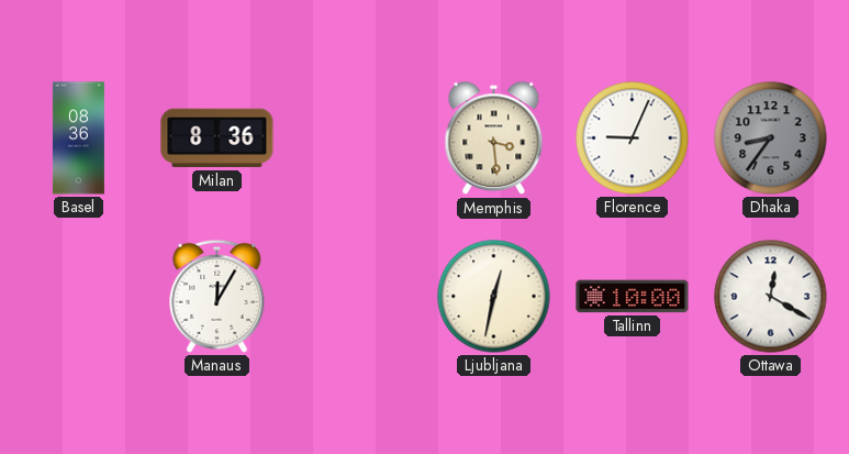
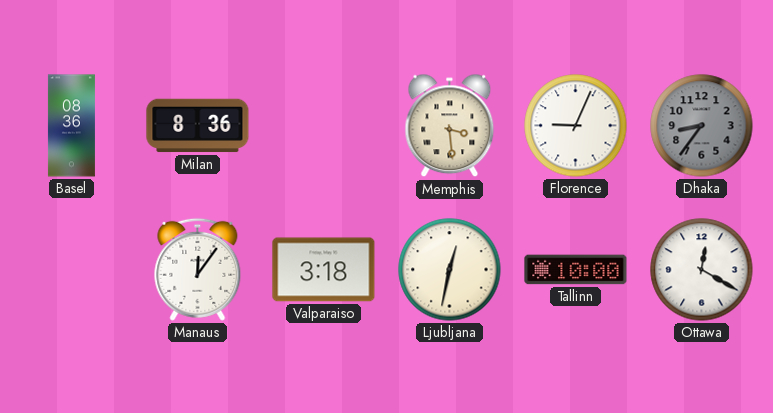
Manaus: 12:05 -> 12:06
Valparaiso: none -> 3:18
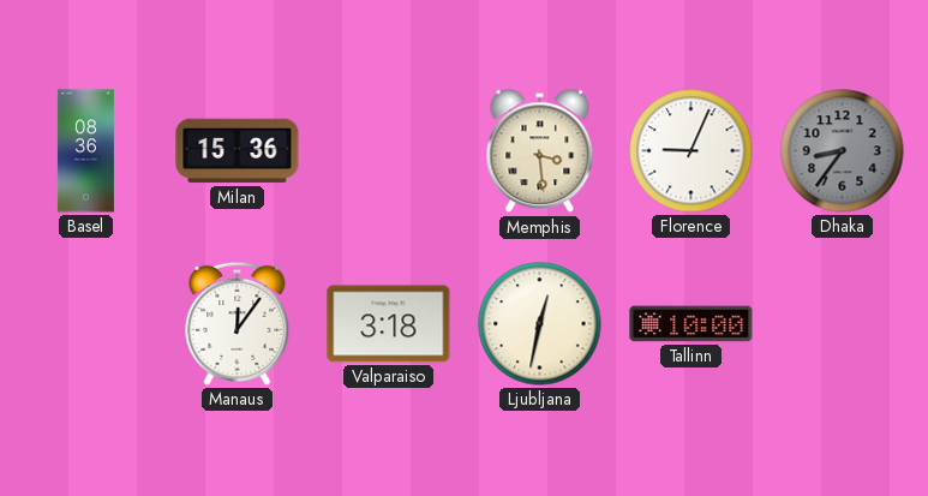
Milan: 8:36 -> 15:36
Ottawa: 12:20 -> none
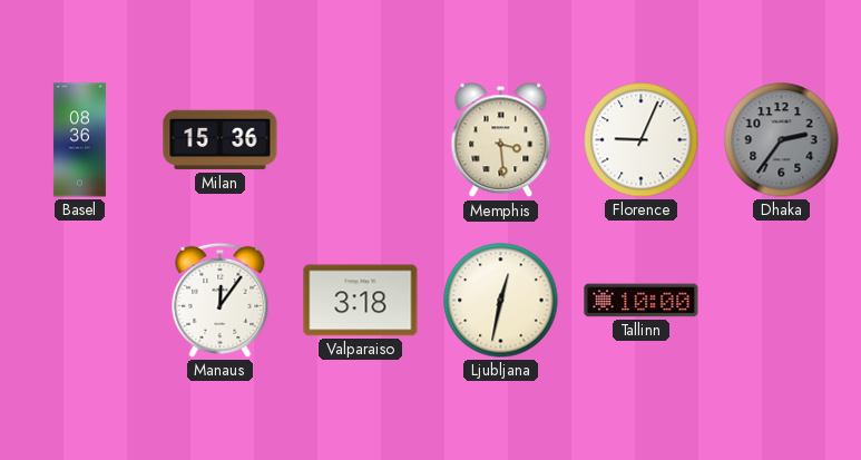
Dhaka: 8:36 -> 2:36
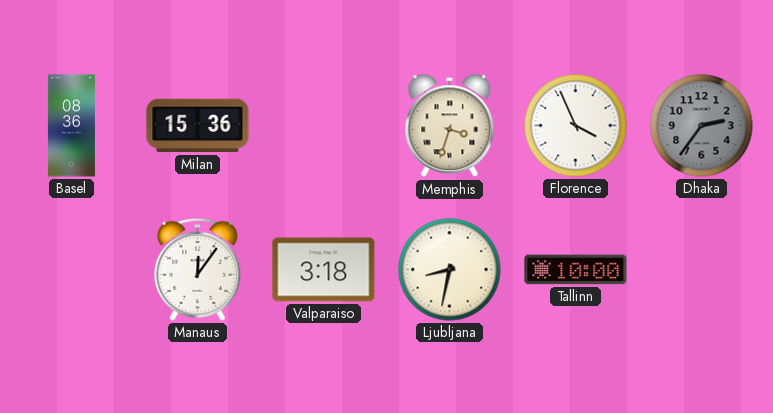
Memphis: 3:29 -> 3:33
Florence: 9:04 -> 3:56
Ljubljana: 12:32 -> 8:32
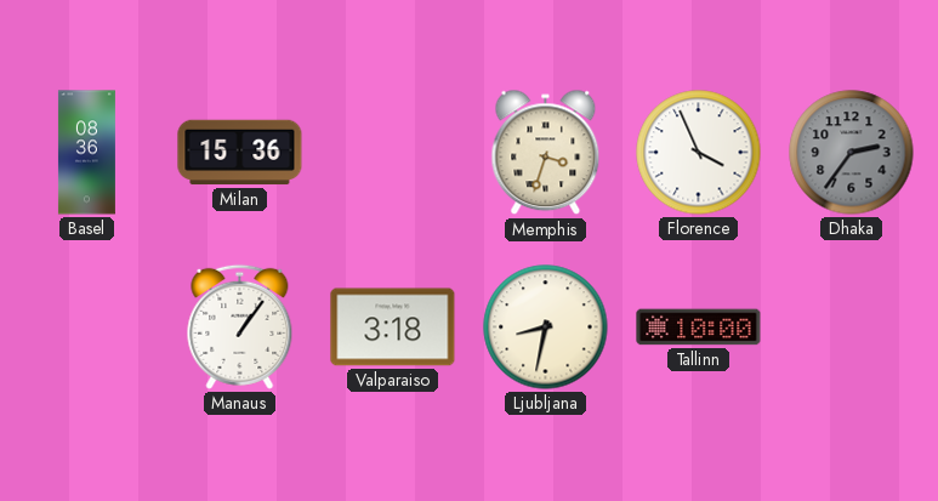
Manaus: 12:06 -> 1:06
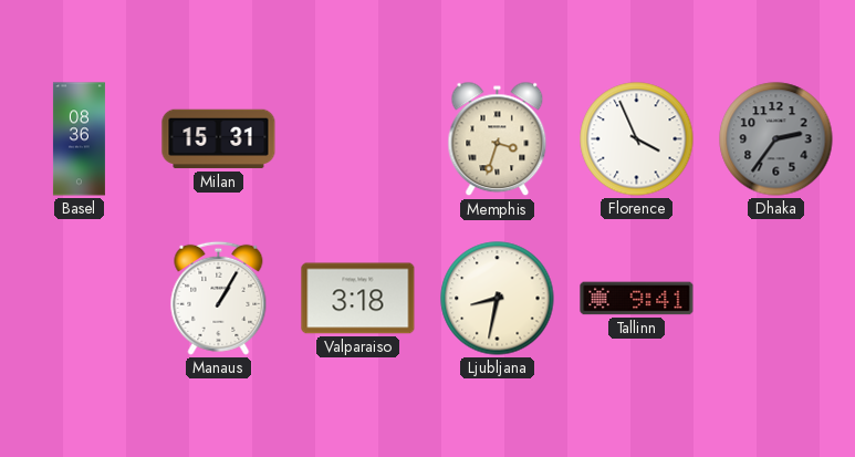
Milan: 15:36 -> 15:31
Manaus: 1:06 -> 1:05
Tallinn: 10:00 -> 9:41
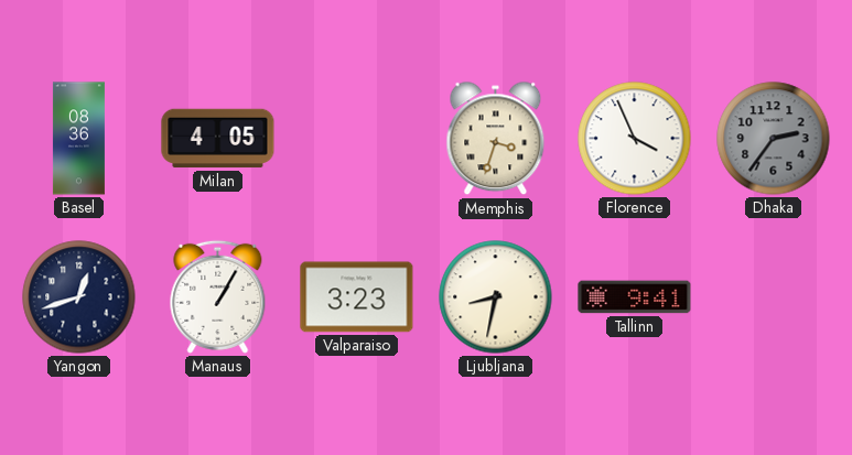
Milan: 15:31 -> 4:05
Yangon: none -> 12:42
Valparaiso: 3:18 -> 3:23
